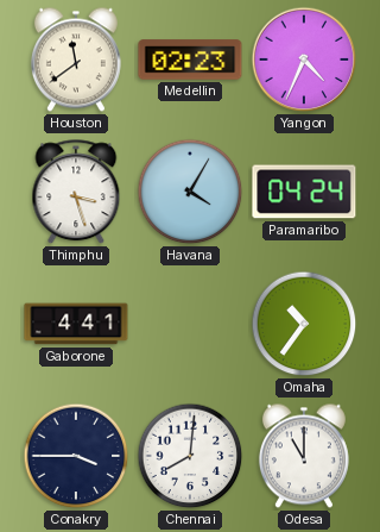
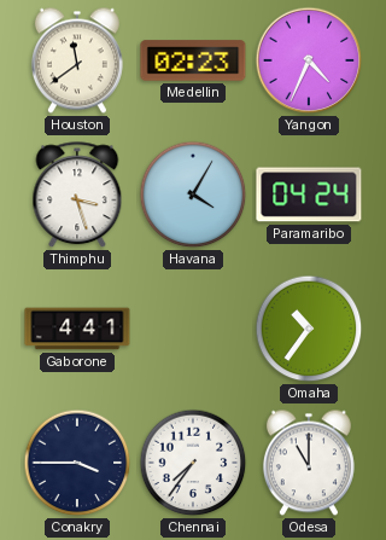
Chennai: 8:01 -> 7:36
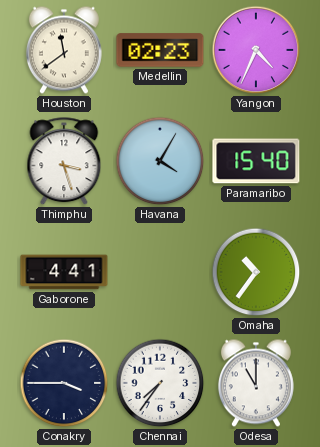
Paramaribo: 04:24 -> 15:40
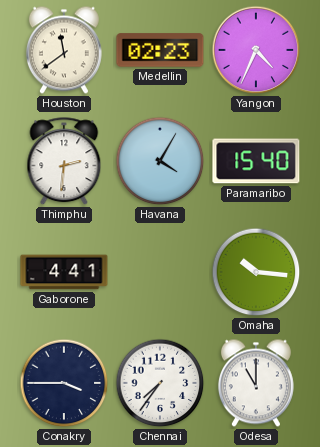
Thimphu: 3:27 -> 2:31
Omaha: 10:36 -> 10:16
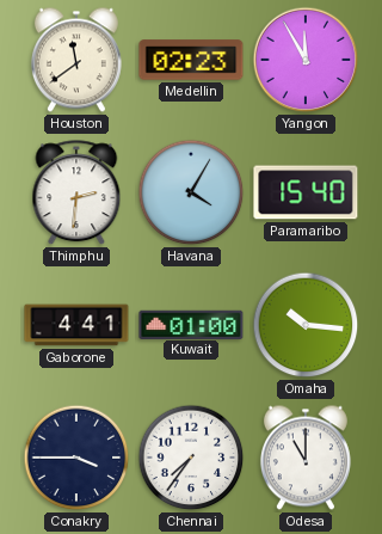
Yangon: 4:34 -> 11:55
Kuwait: none -> 01:00
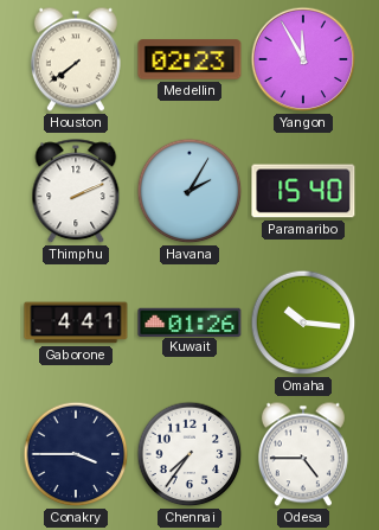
Houston: 11:39 -> 7:39
Thimphu: 2:31 -> 2:11
Havana: 4:05 -> 2:05
Kuwait: 01:00 -> 01:26
Odesa: 11:00 -> 4:45
